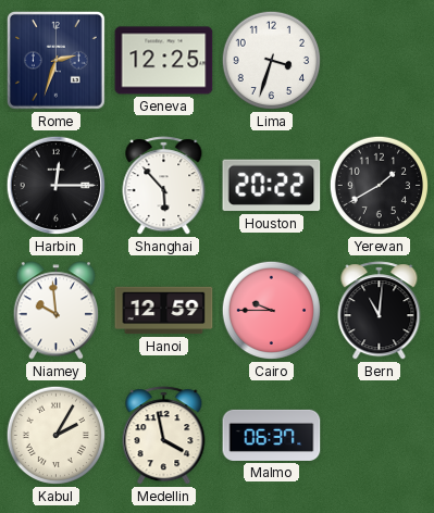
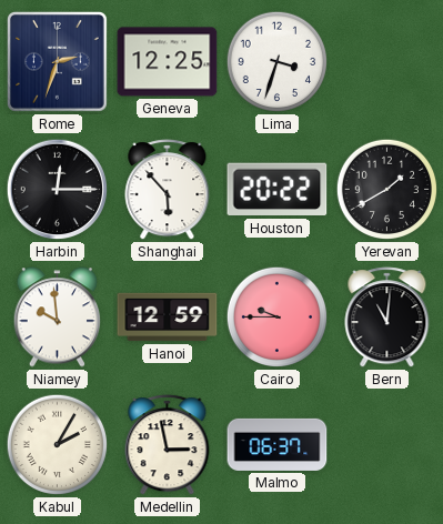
Medellin: 3:58 -> 2:58
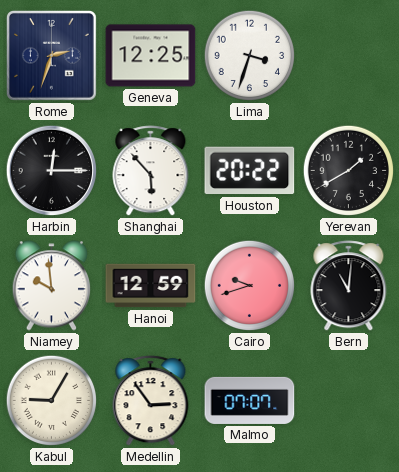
Cairo: 9:45 -> 9:42
Kabul: 2:05 -> 9:05
Medellin: 2:58 -> 2:54
Malmo: 06:37 -> 07:07
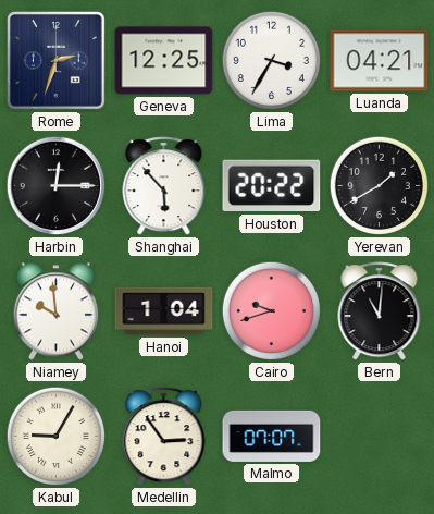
Lima: 3:33 -> 3:35
Luanda: none -> 04:21
Hanoi: 12:59 -> 1:04
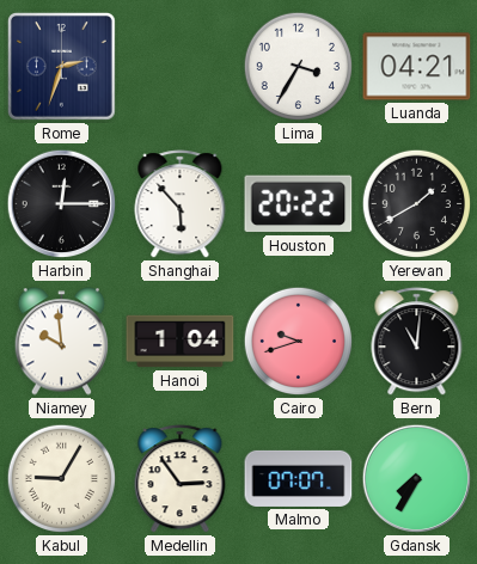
Geneva: 12:25 -> none
Gdansk: none -> 7:35
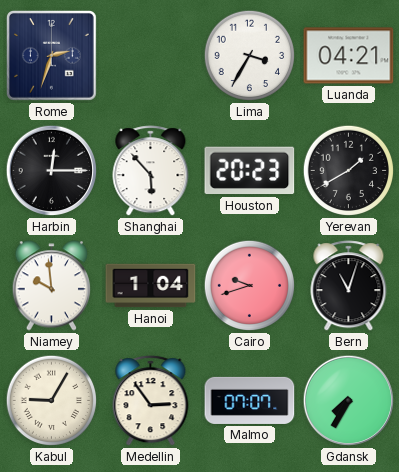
Houston: 20:22 -> 20:23
Bern: 11:01 -> 11:03
